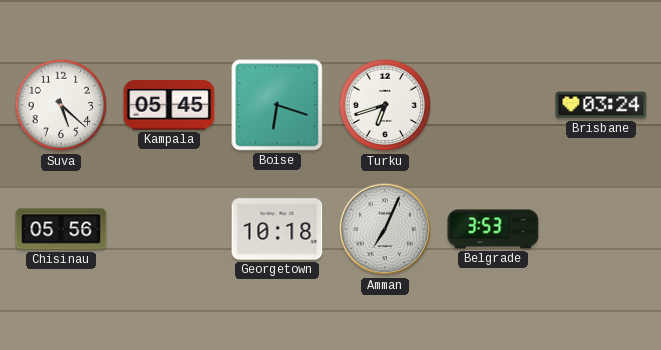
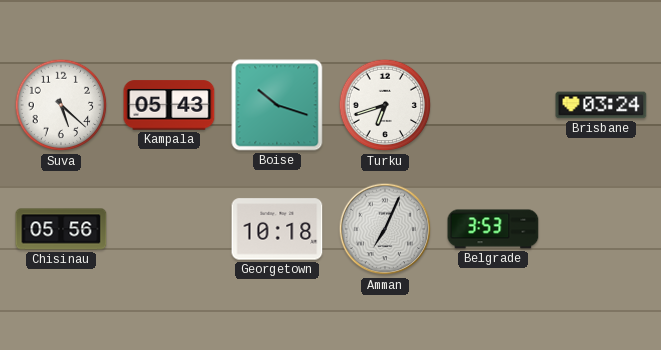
Kampala: 05:45 -> 05:43
Boise: 6:18 -> 10:18
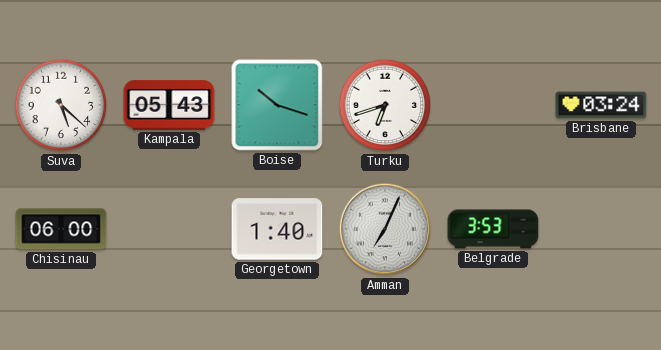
Chisinau: 05:56 -> 06:00
Georgetown: 10:18 -> 1:40
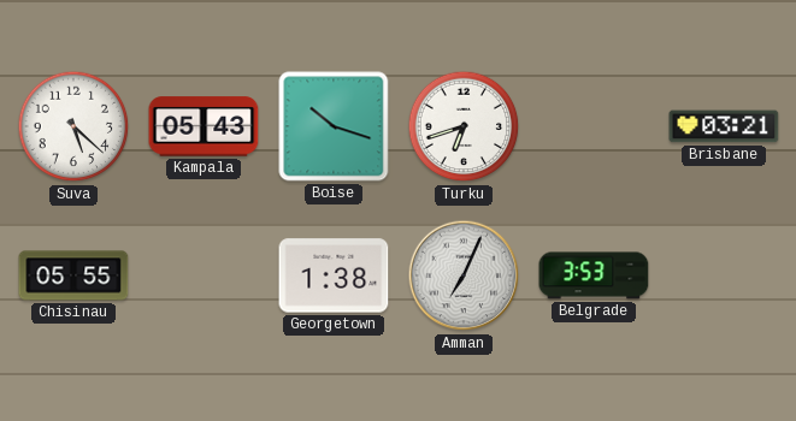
Brisbane: 03:24 -> 03:21
Chisinau: 06:00 -> 05:55
Georgetown: 1:40 -> 1:38
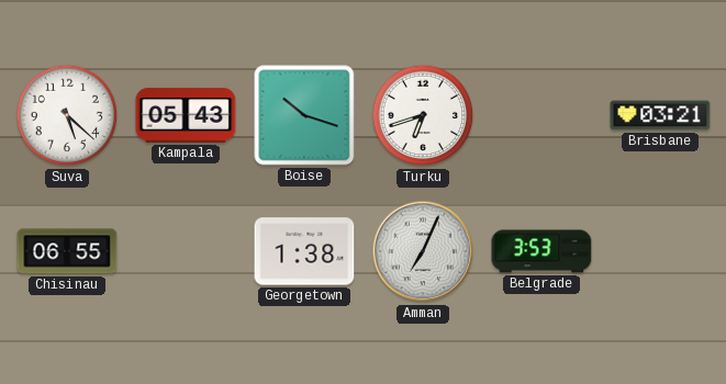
Chisinau: 05:55 -> 06:55
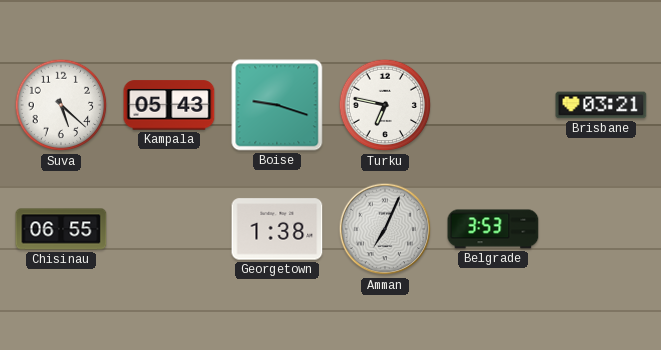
Boise: 10:18 -> 9:18
Turku: 6:42 -> 6:47
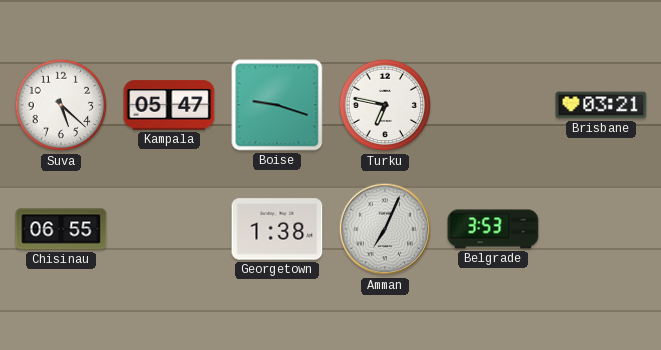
Kampala: 05:43 -> 05:47
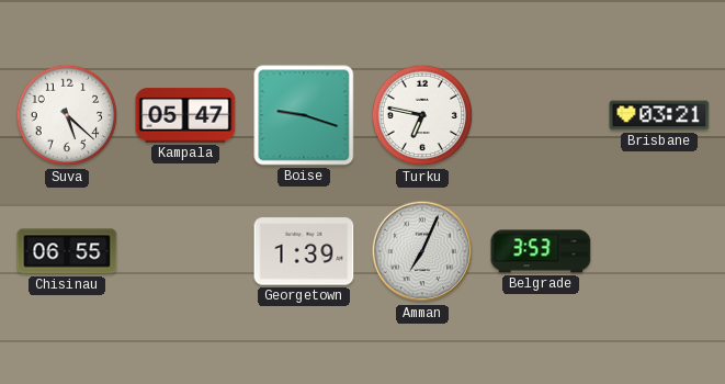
Georgetown: 1:38 -> 1:39
